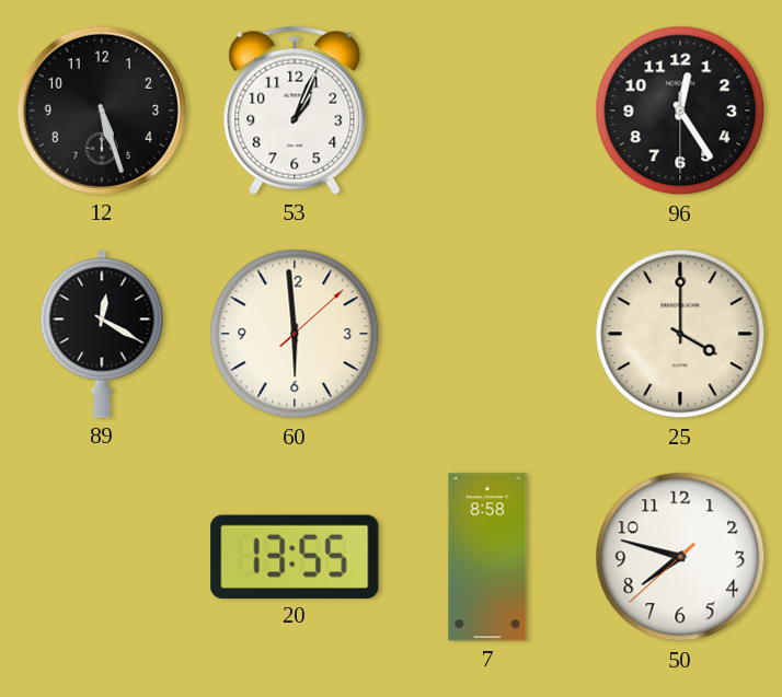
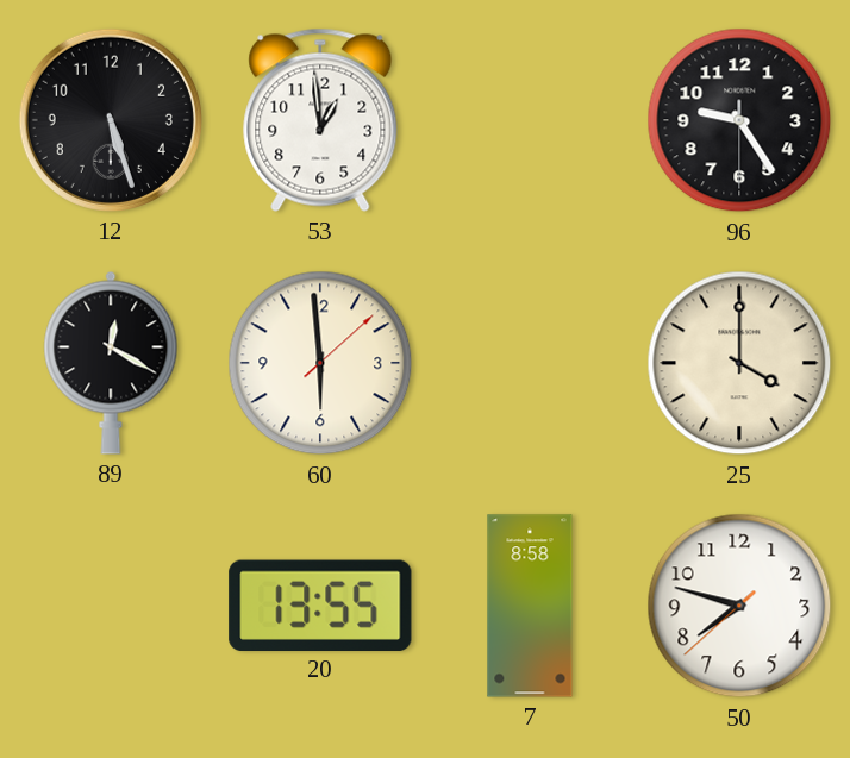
53: 1:04 -> 12:59
96: 12:24 -> 9:24
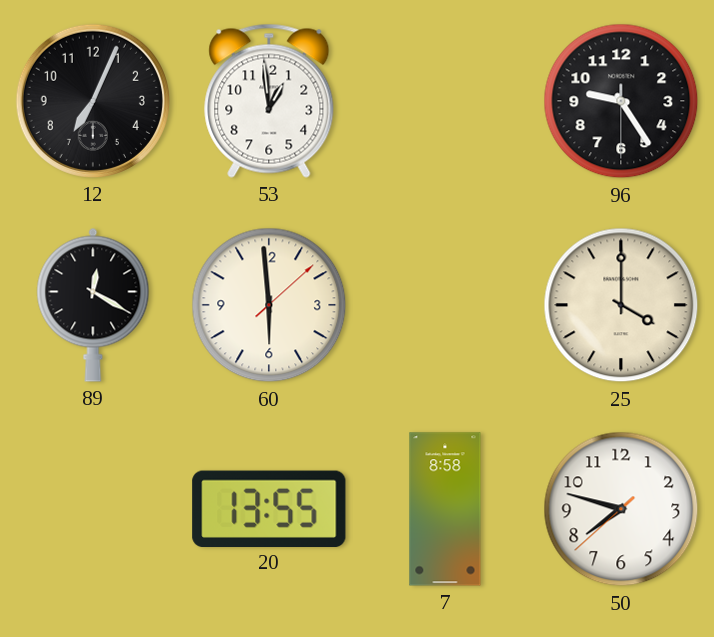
12: 5:27 -> 7:04
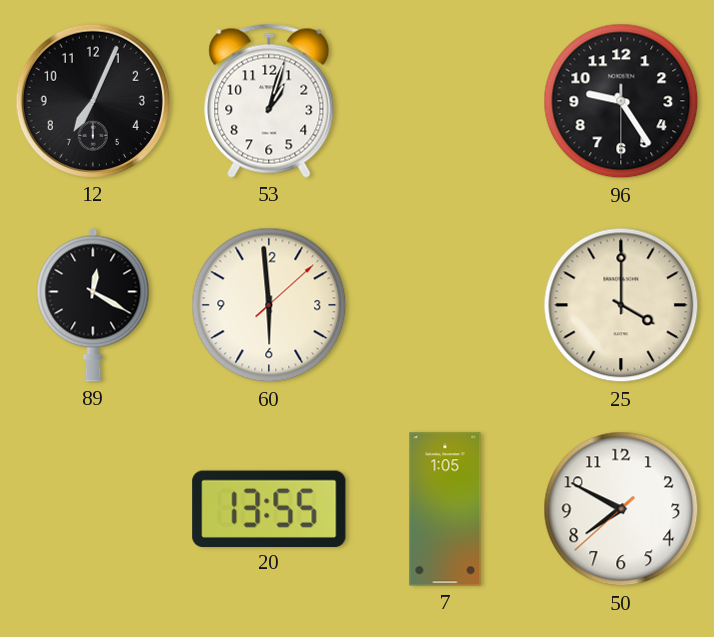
53: 12:59 -> 1:03
7: 8:58 -> 1:05
50: 7:47 -> 7:49
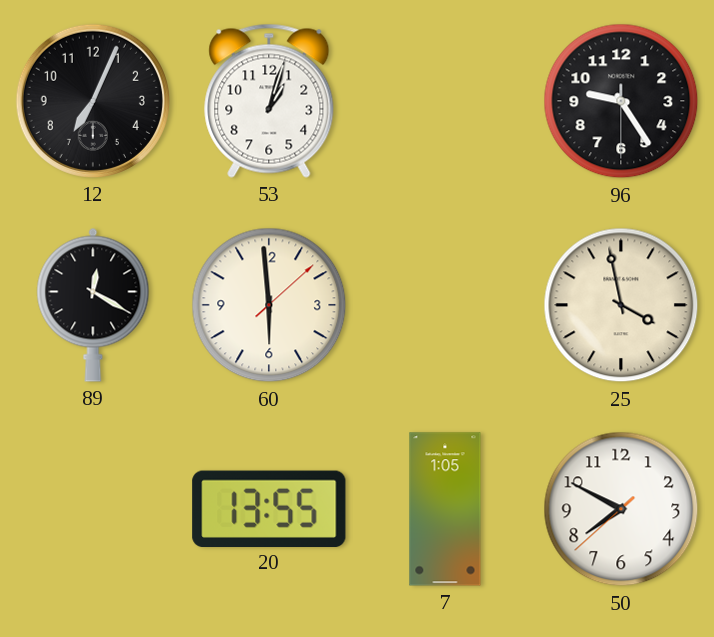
25: 4:00 -> 3:58
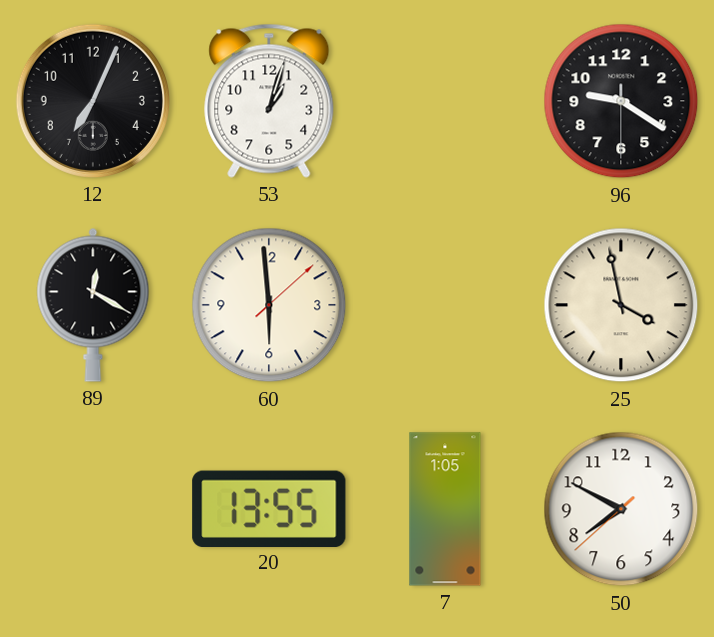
96: 9:24 -> 9:20
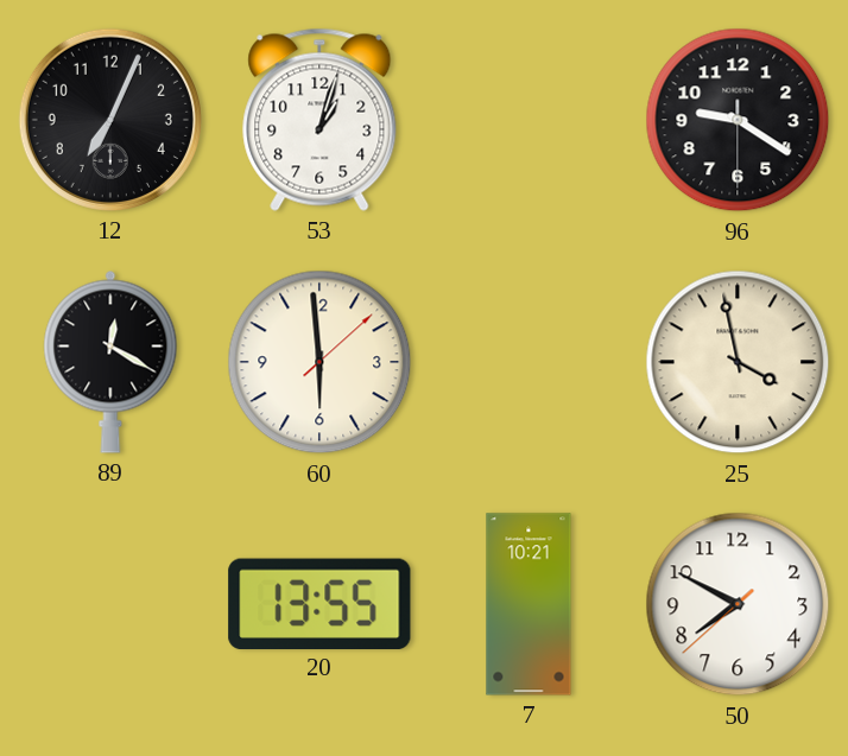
7: 1:05 -> 10:21
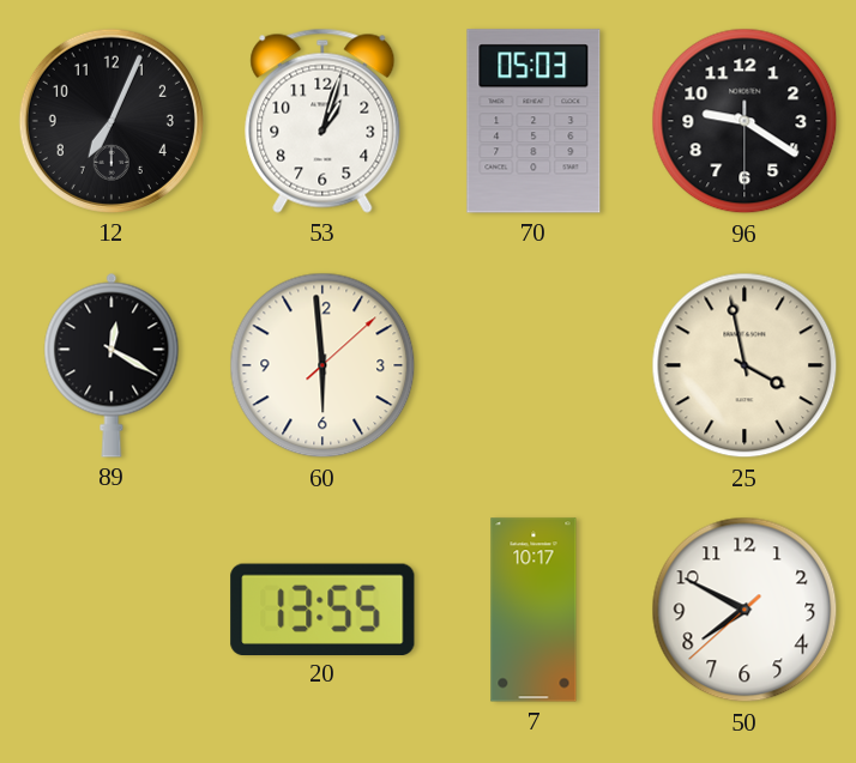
70: none -> 05:03
7: 10:21 -> 10:17
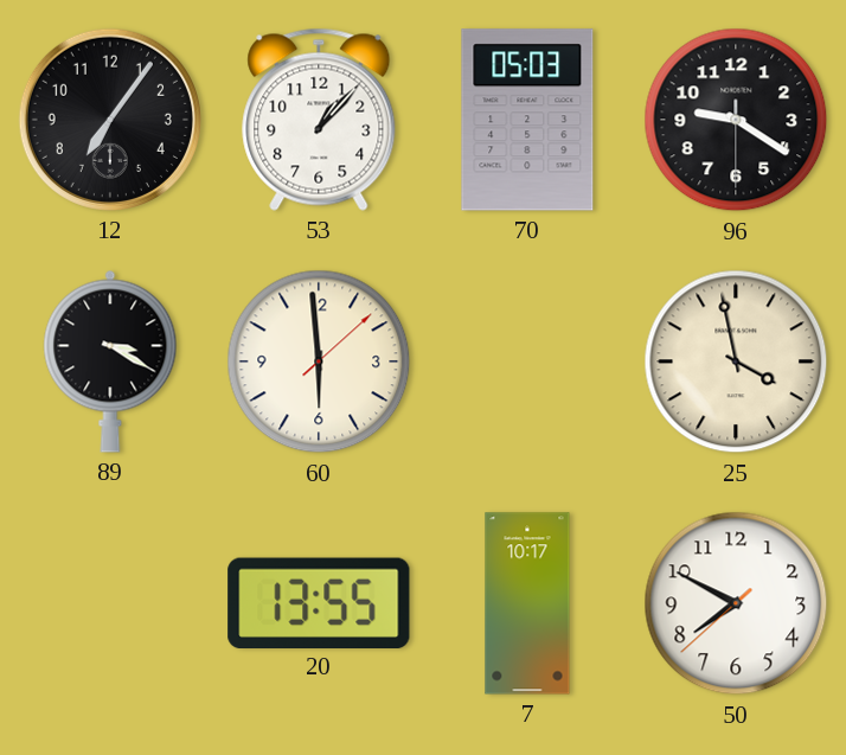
12: 7:04 -> 7:06
53: 1:03 -> 1:07
89: 12:20 -> 3:20
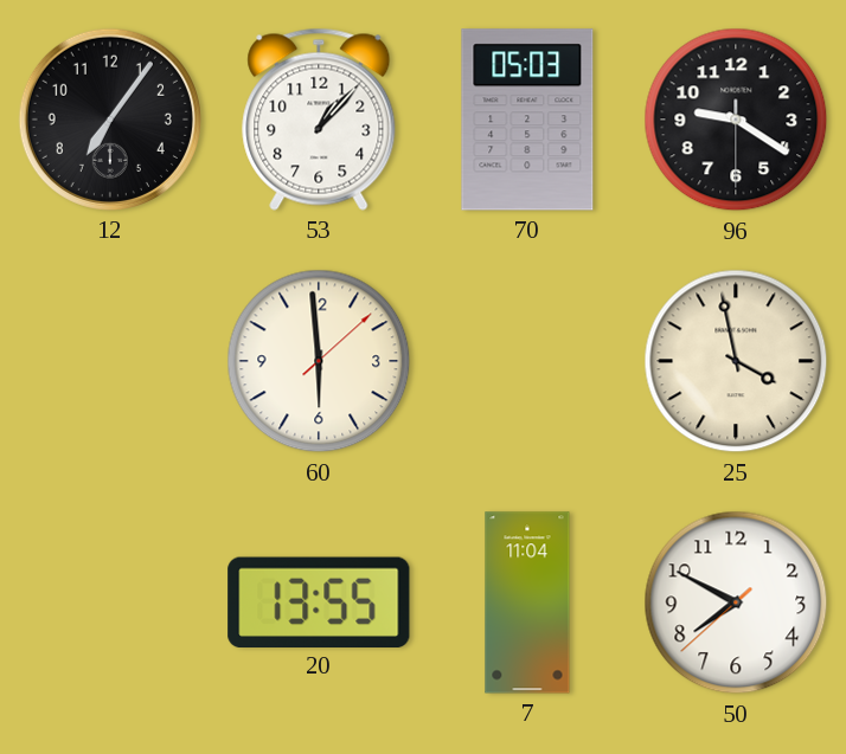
89: 3:20 -> none
7: 10:17 -> 11:04
